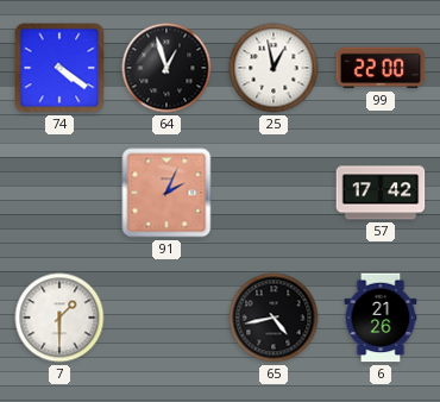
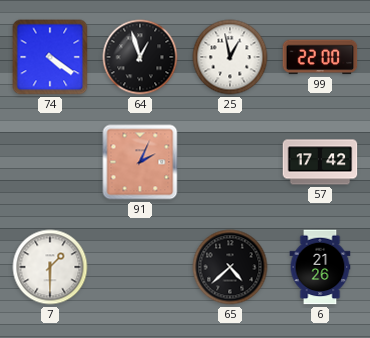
65: 4:43 -> 4:38
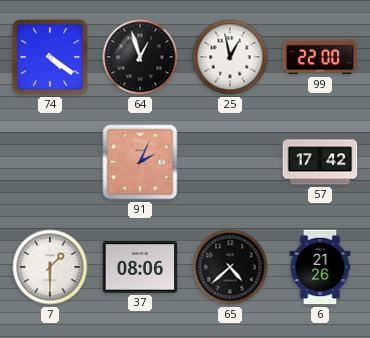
37: none -> 08:06
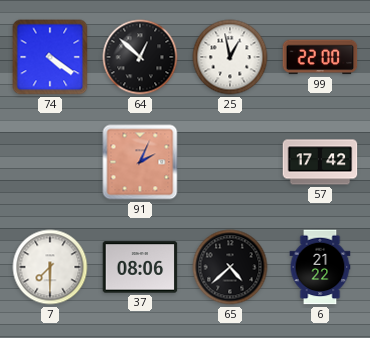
64: 12:57 -> 12:52
7: 1:30 -> 7:30
6: 21:26 -> 21:22
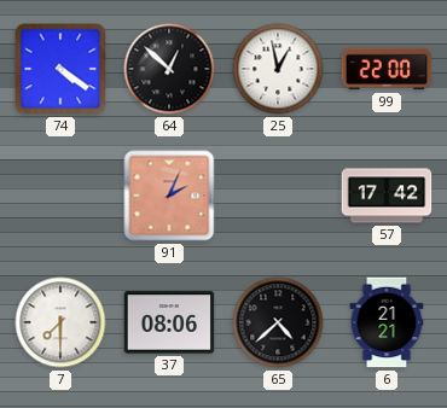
6: 21:22 -> 21:21
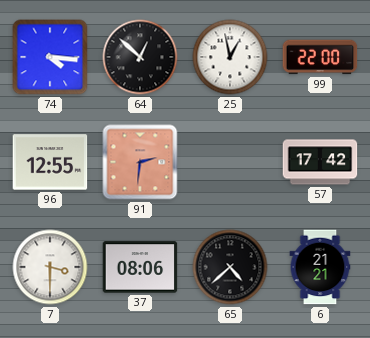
74: 4:21 -> 4:16
96: none -> 12:55
91: 2:04 -> 2:31
7: 7:30 -> 3:30
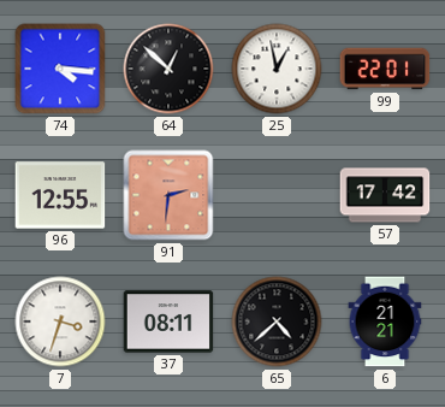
99: 22:00 -> 22:01
7: 3:30 -> 3:33
37: 08:06 -> 08:11
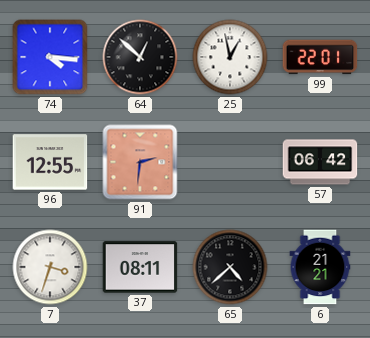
57: 17:42 -> 06:42
